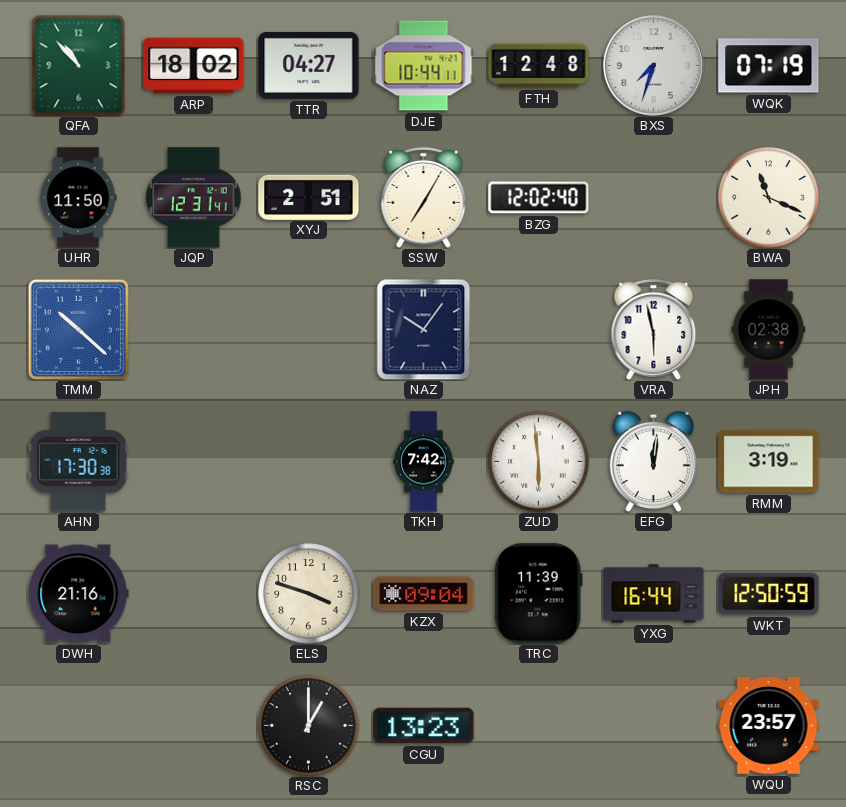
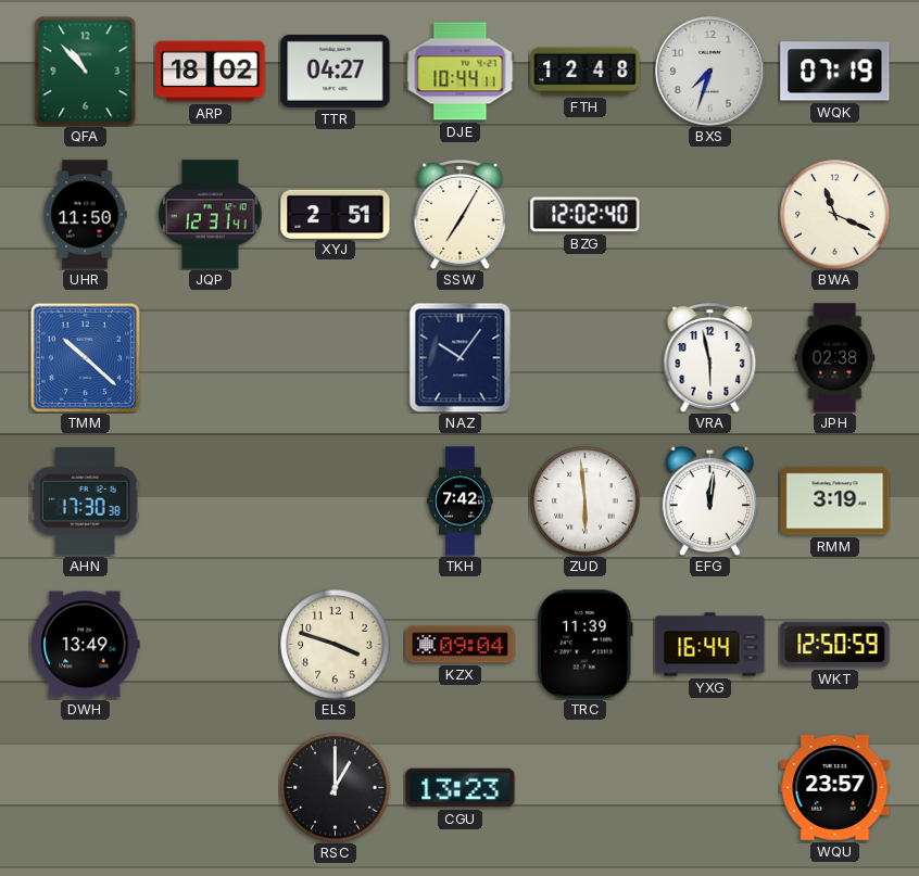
DWH: 21:16 -> 13:49
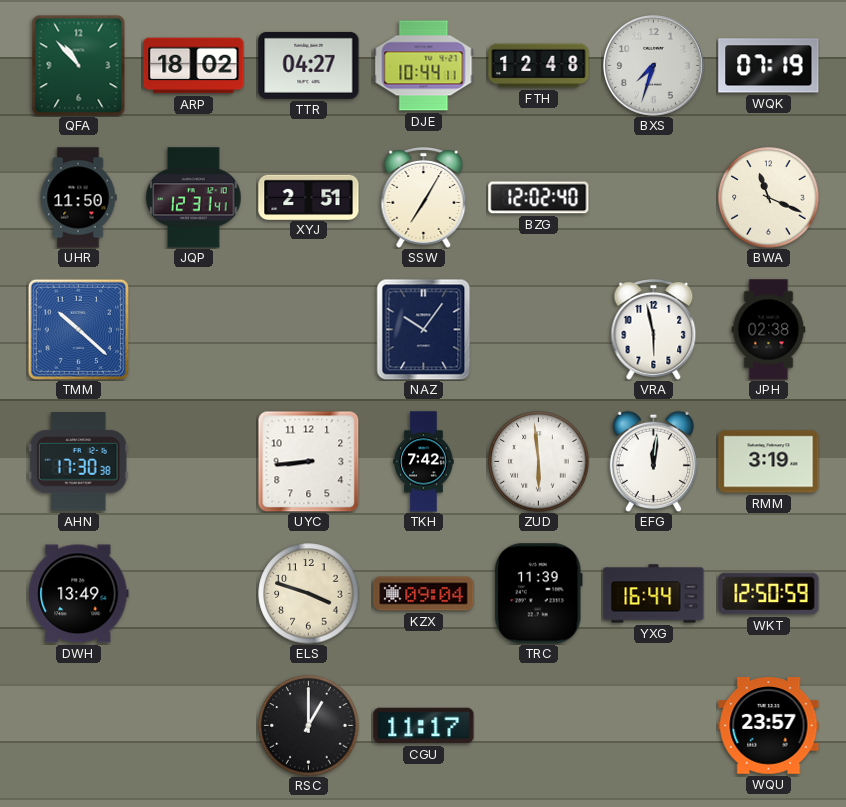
UYC: none -> 8:44
CGU: 13:23 -> 11:17
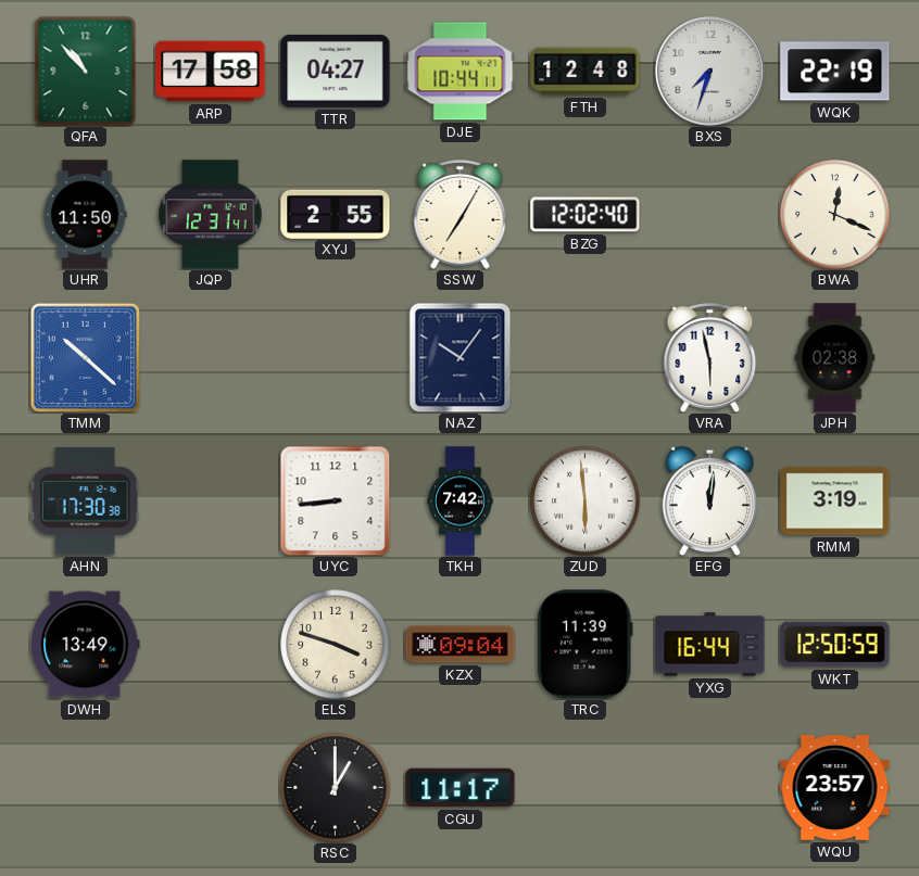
ARP: 18:02 -> 17:58
WQK: 07:19 -> 22:19
XYJ: 2:51 -> 2:55
BWA: 11:19 -> 12:19
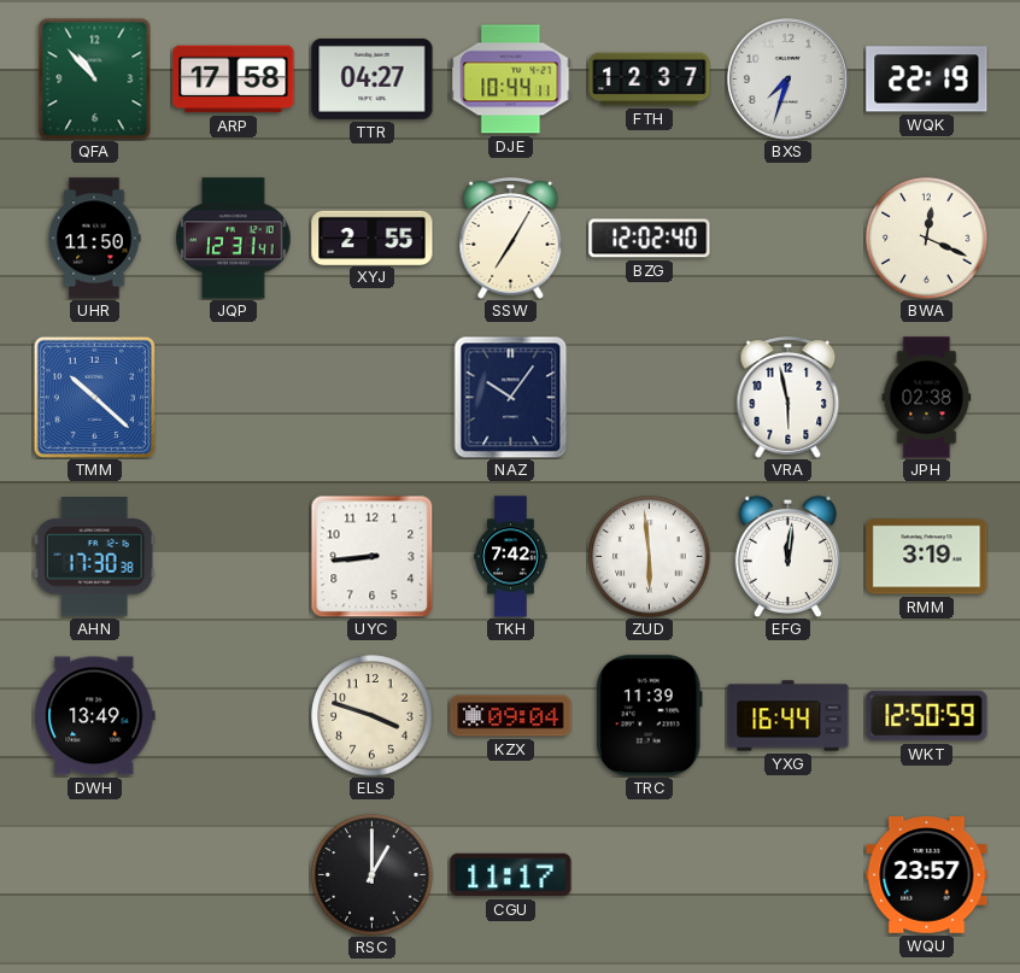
FTH: 12:48 -> 12:37
